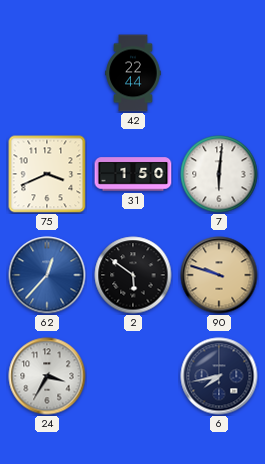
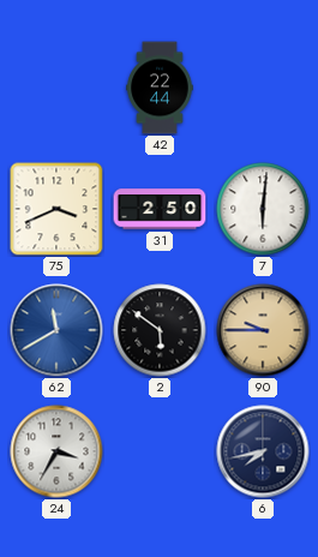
31: 1:50 -> 2:50
62: 12:37 -> 11:40
90: 9:48 -> 9:45
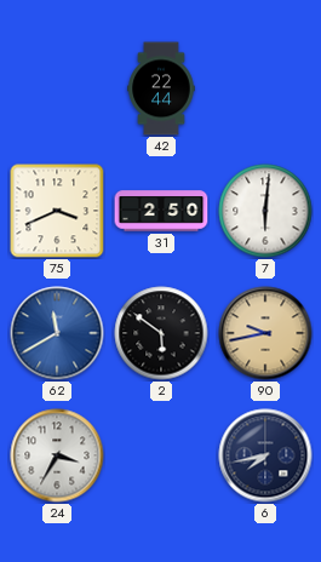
90: 9:45 -> 9:43
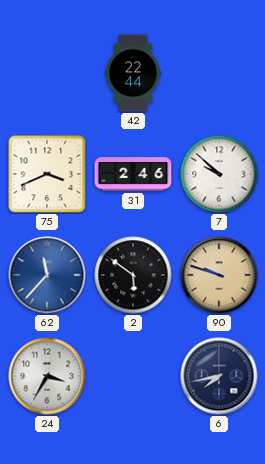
31: 2:50 -> 2:46
7: 6:01 -> 9:52
62: 11:40 -> 11:37
90: 9:43 -> 9:48
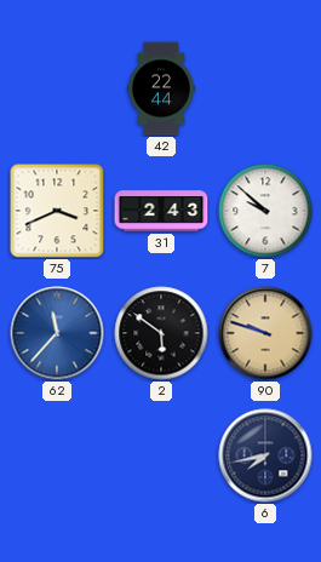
31: 2:46 -> 2:43
24: 3:35 -> none
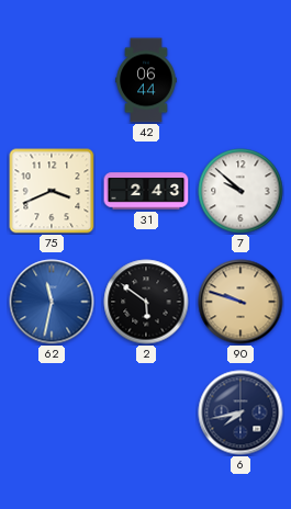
42: 22:44 -> 06:44
62: 11:37 -> 11:32
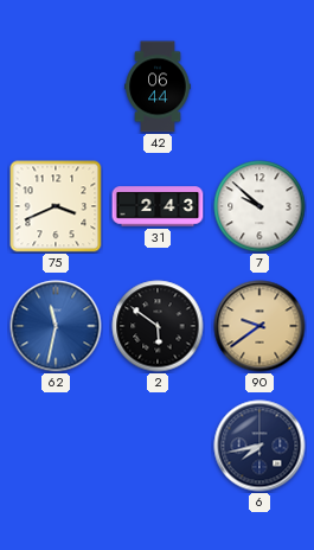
90: 9:48 -> 9:39
